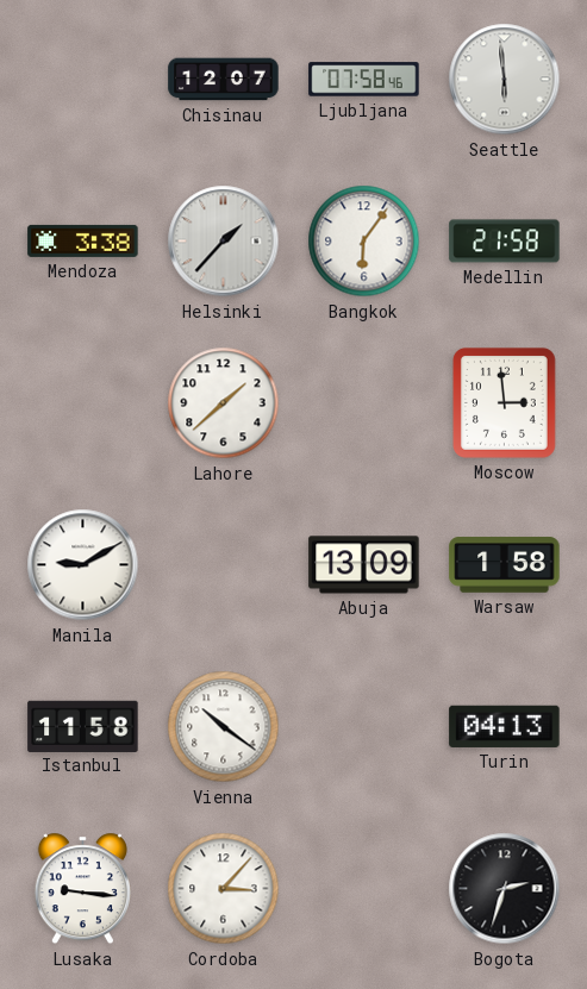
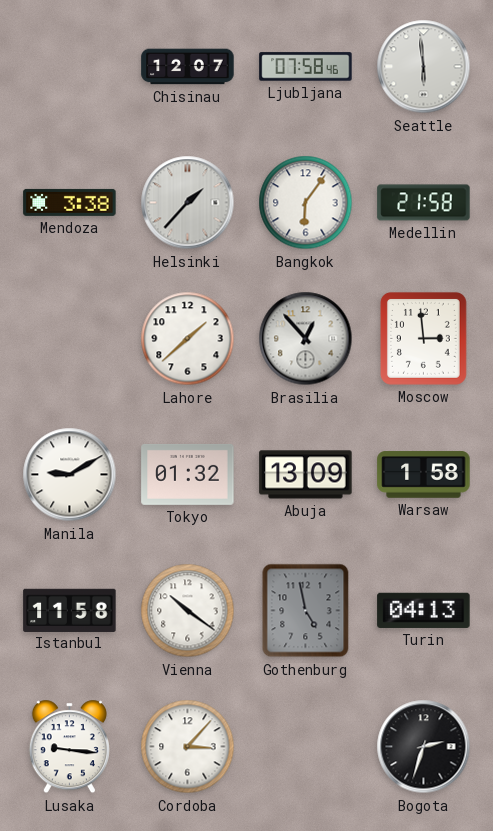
Brasilia: none -> 12:53
Tokyo: none -> 01:32
Gothenburg: none -> 4:58
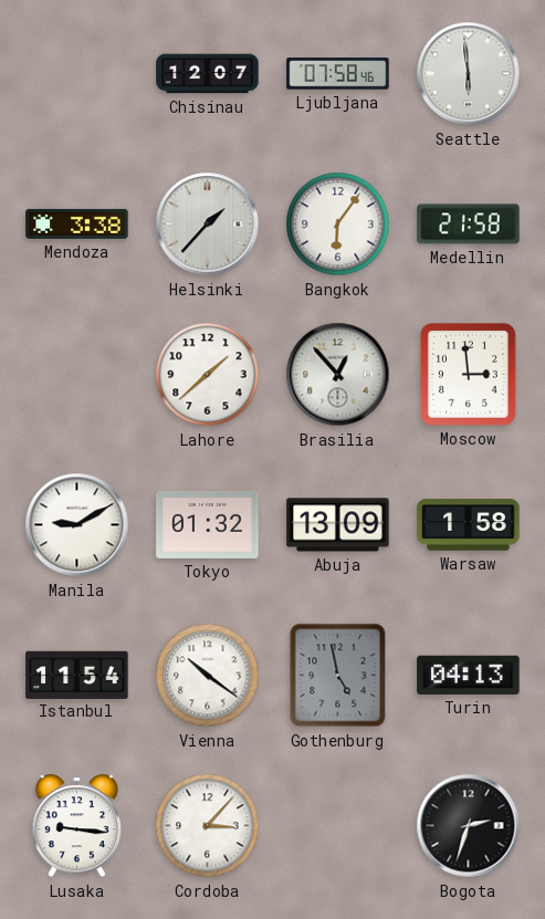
Istanbul: 11:58 -> 11:54
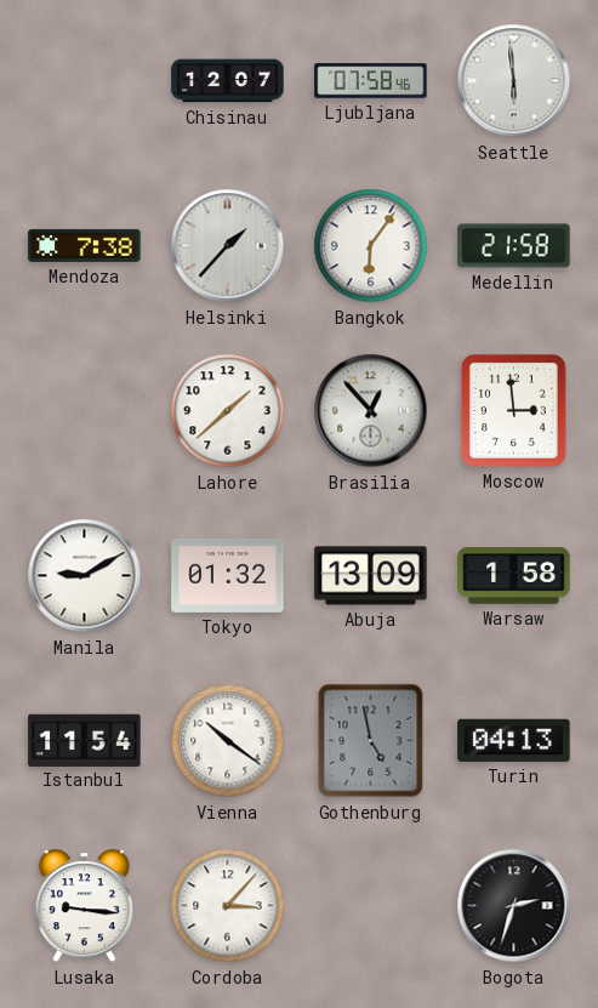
Mendoza: 3:38 -> 7:38
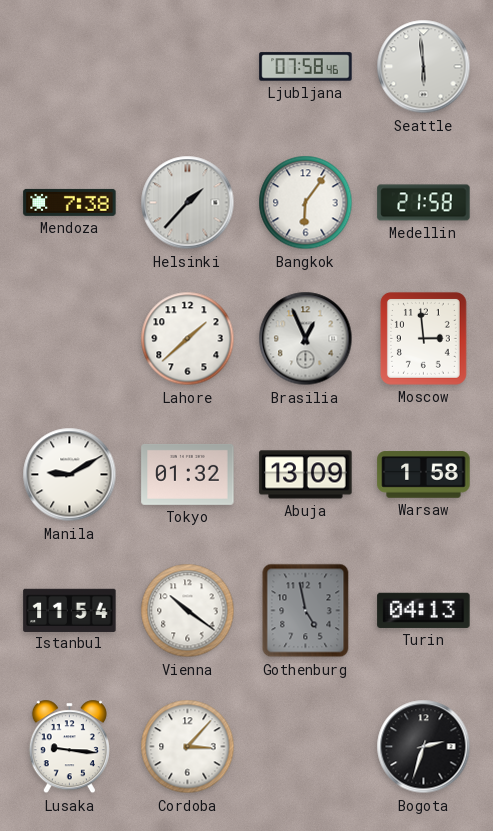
Chisinau: 12:07 -> none
Brasilia: 12:53 -> 12:56
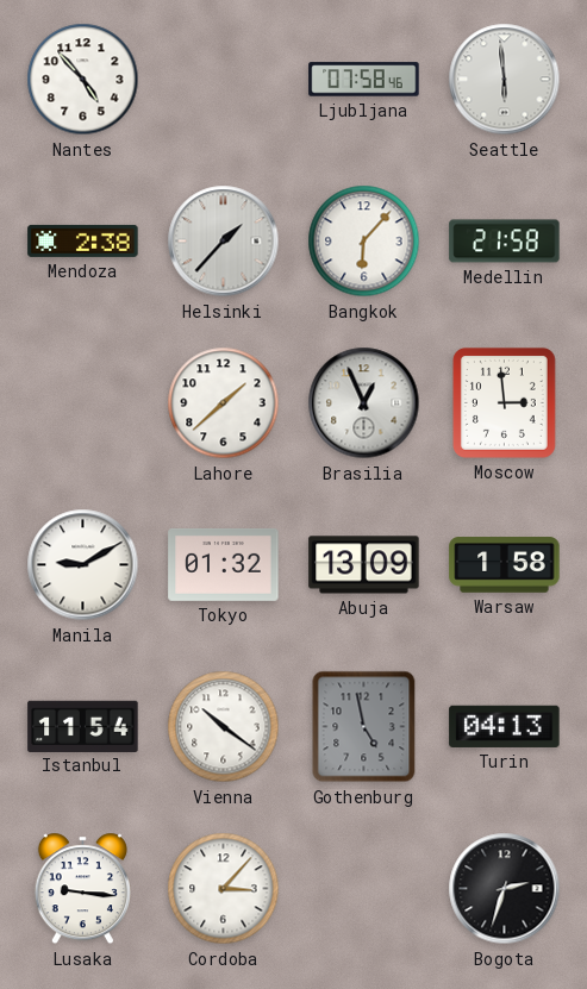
Nantes: none -> 4:53
Mendoza: 7:38 -> 2:38
Bangkok: 6:06 -> 6:07
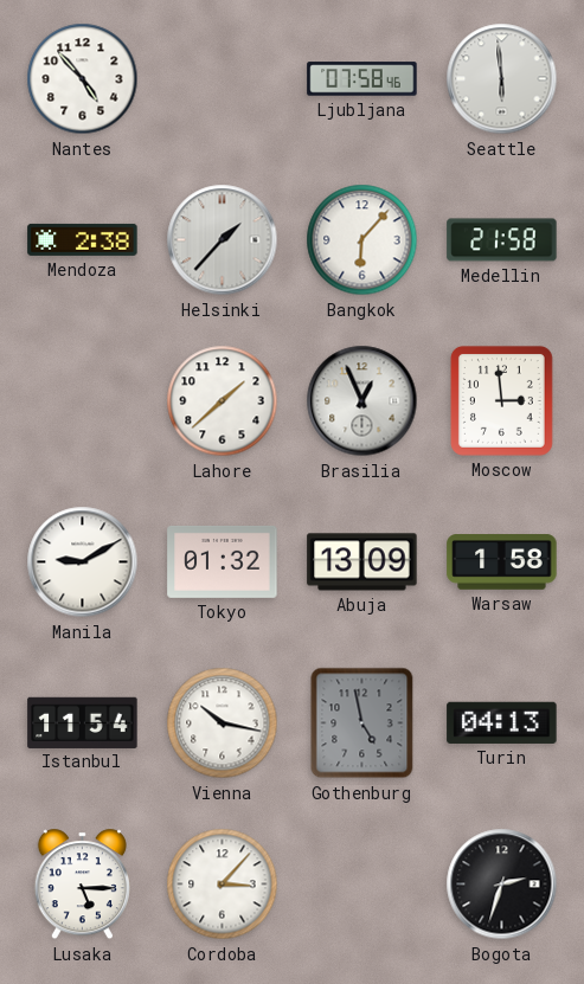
Vienna: 10:21 -> 10:17
Lusaka: 9:16 -> 5:15
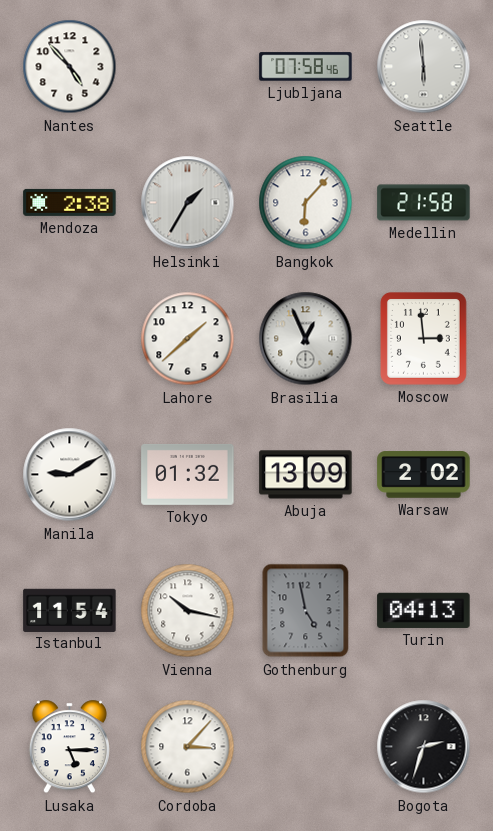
Helsinki: 1:37 -> 1:35
Warsaw: 1:58 -> 2:02
